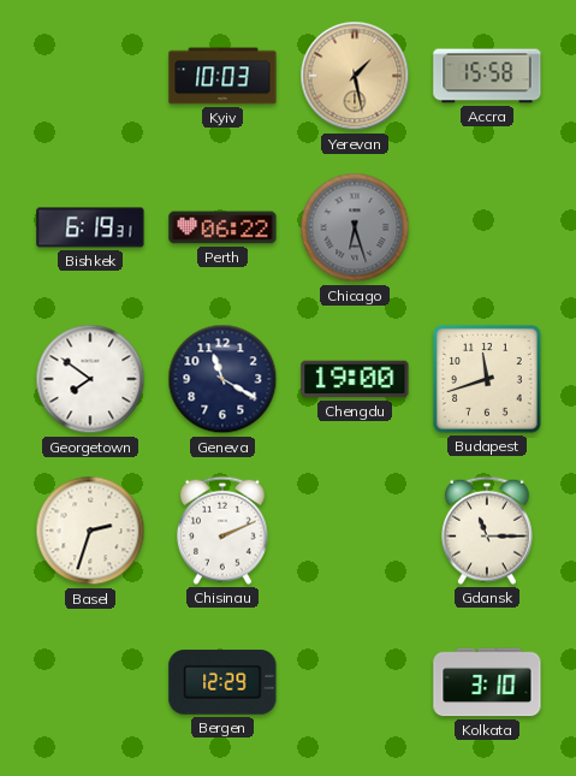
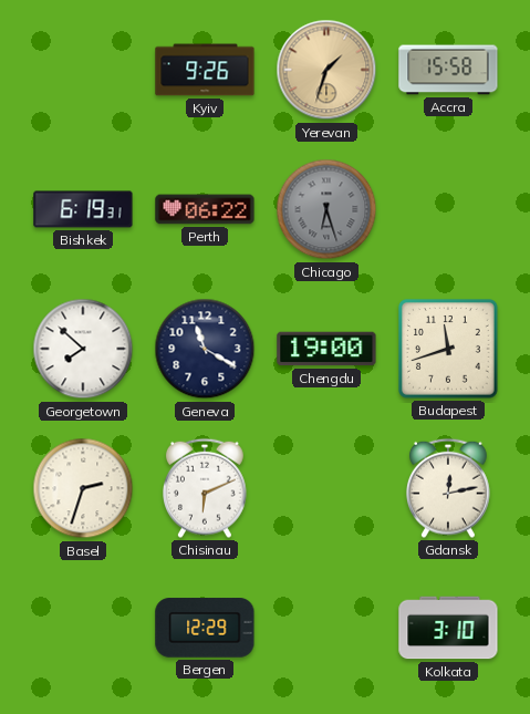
Kyiv: 10:03 -> 9:26
Yerevan: 1:28 -> 1:33
Georgetown: 7:51 -> 7:52
Chisinau: 2:11 -> 6:11
Gdansk: 11:15 -> 12:13
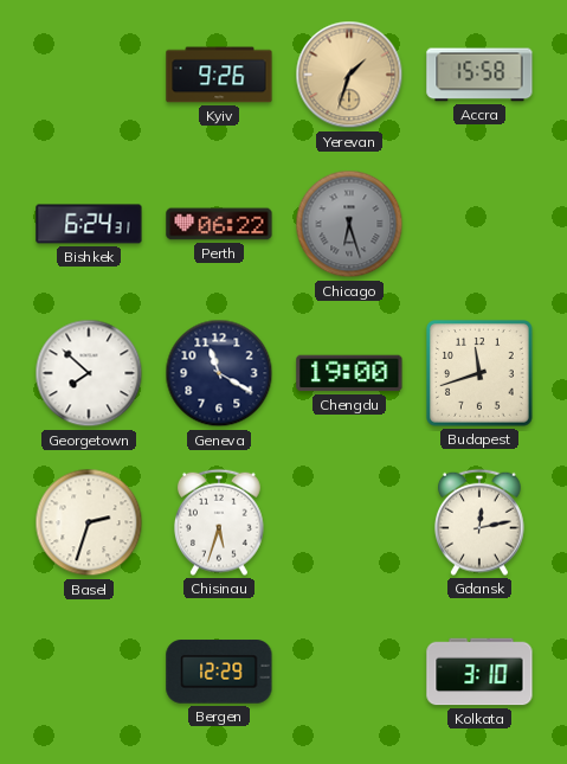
Bishkek: 6:19 -> 6:24
Chisinau: 6:11 -> 5:33
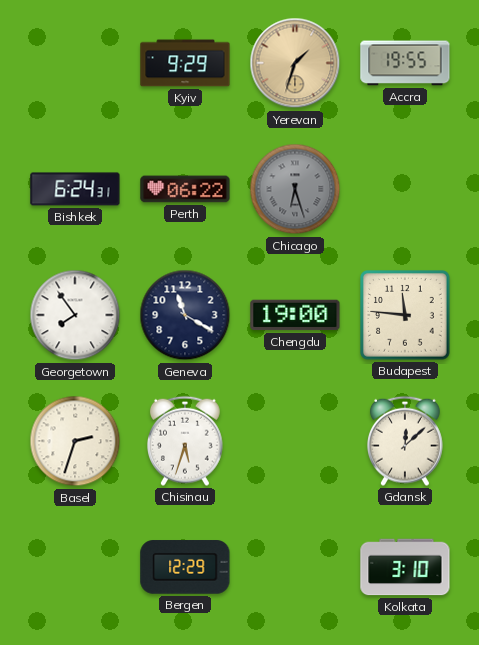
Kyiv: 9:26 -> 9:29
Accra: 15:58 -> 19:55
Georgetown: 7:52 -> 7:54
Budapest: 11:42 -> 11:46
Gdansk: 12:13 -> 12:08
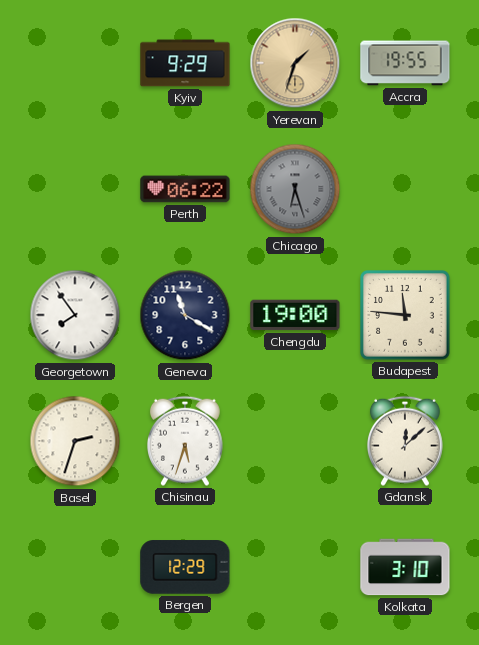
Bishkek: 6:24 -> none
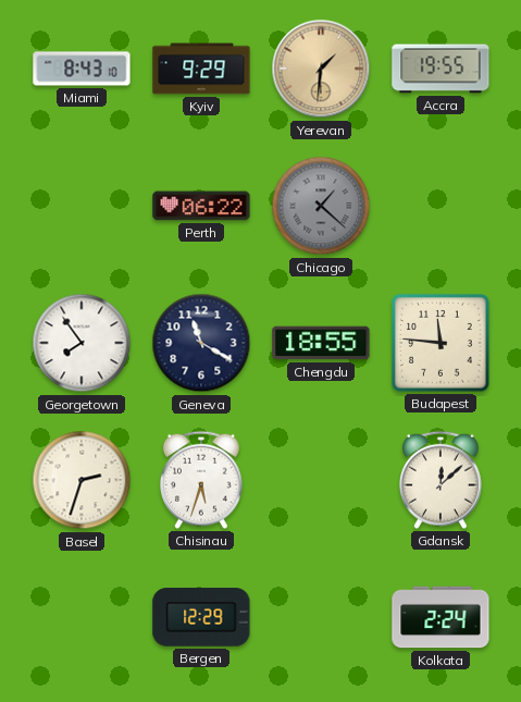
Miami: none -> 8:43
Yerevan: 1:33 -> 1:31
Chicago: 6:27 -> 1:22
Chengdu: 19:00 -> 18:55
Kolkata: 3:10 -> 2:24
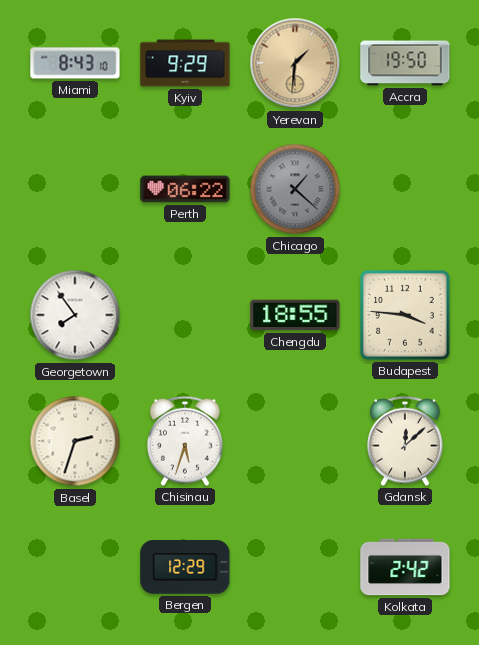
Accra: 19:55 -> 19:50
Geneva: 11:20 -> none
Budapest: 11:46 -> 3:46
Kolkata: 2:24 -> 2:42
